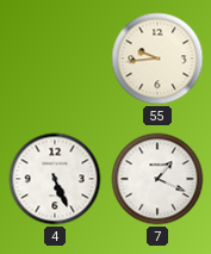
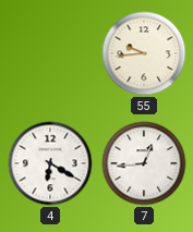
4: 5:26 -> 6:20
7: 1:19 -> 12:44
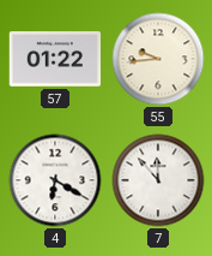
57: none -> 01:22
7: 12:44 -> 11:53
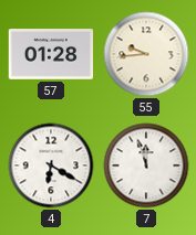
57: 01:22 -> 01:28
7: 11:53 -> 11:57
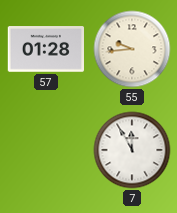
4: 6:20 -> none
7: 11:57 -> 11:55
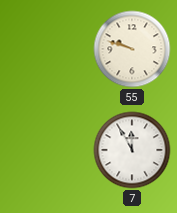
57: 01:28 -> none
55: 9:44 -> 9:48
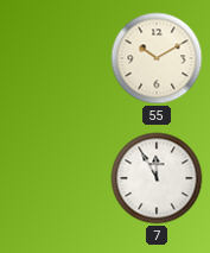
55: 9:48 -> 10:10
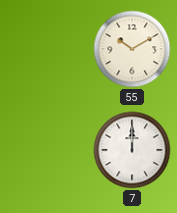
7: 11:55 -> 12:00
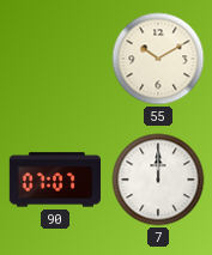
90: none -> 07:07
